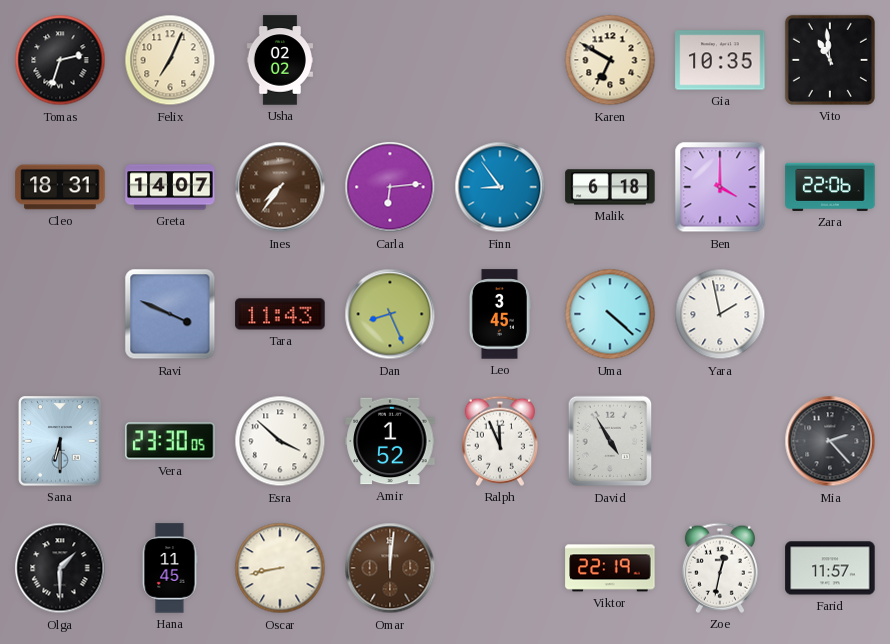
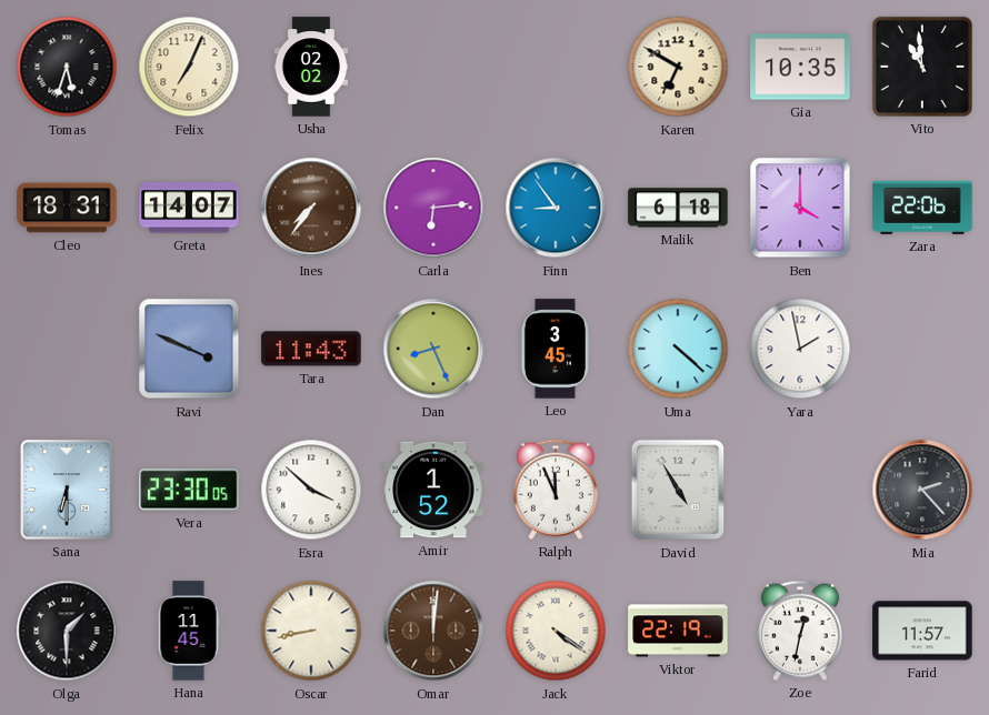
Tomas: 2:33 -> 5:33
Jack: none -> 4:21
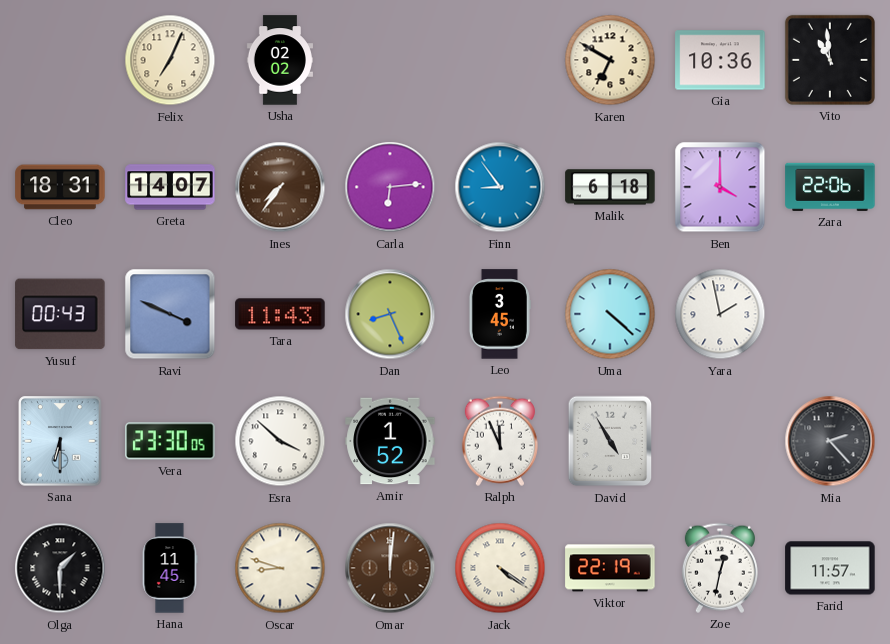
Tomas: 5:33 -> none
Gia: 10:35 -> 10:36
Yusuf: none -> 00:43
Oscar: 8:43 -> 8:48
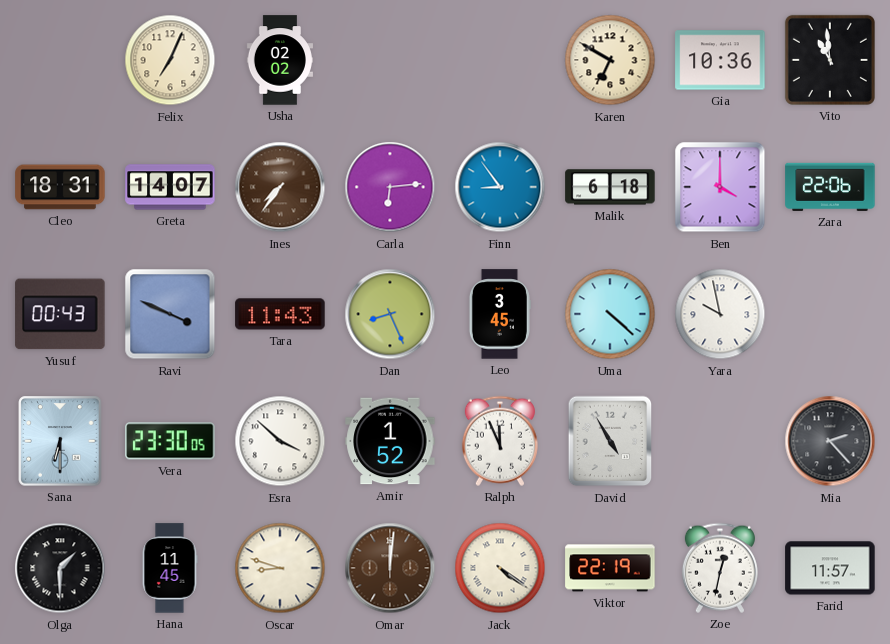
Yara: 1:58 -> 9:58
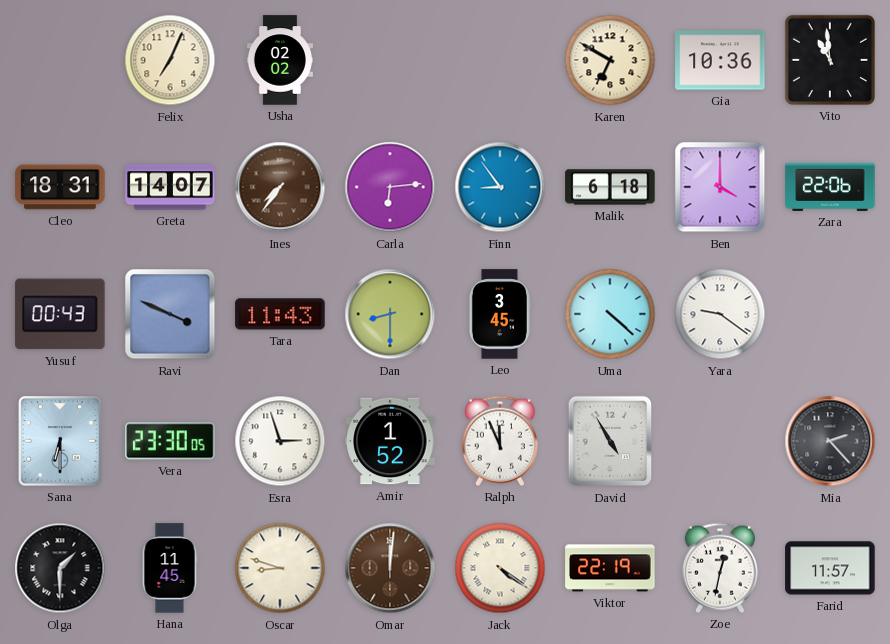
Dan: 8:26 -> 8:30
Yara: 9:58 -> 9:21
Esra: 3:52 -> 2:57
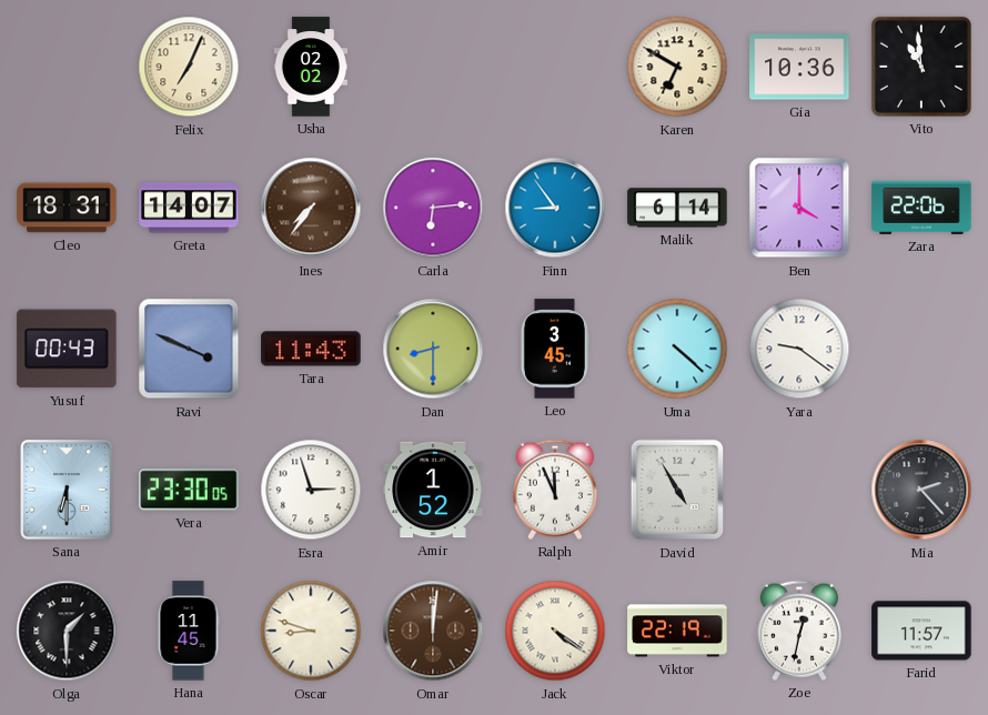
Malik: 6:18 -> 6:14
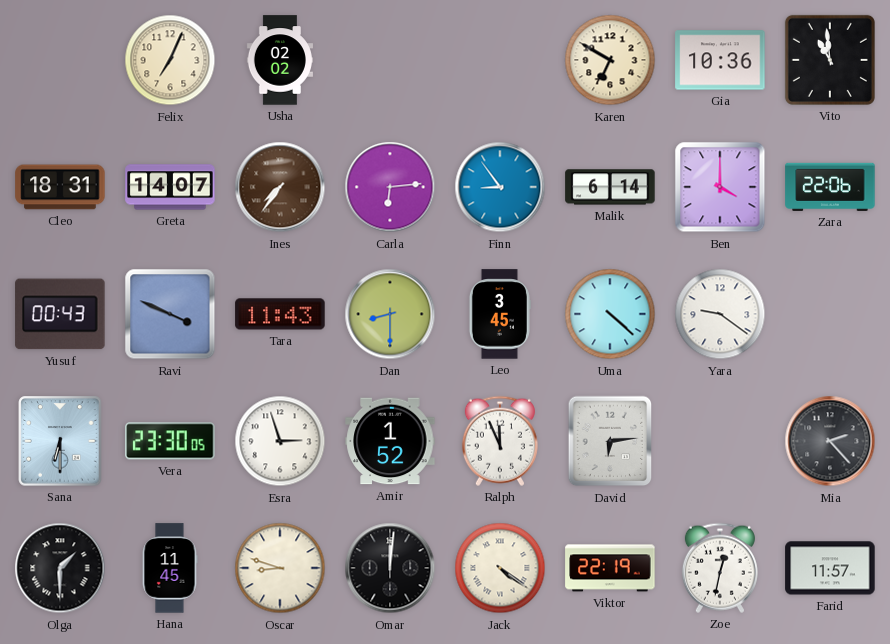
David: 4:55 -> 6:14
Omar dial: brown -> black
